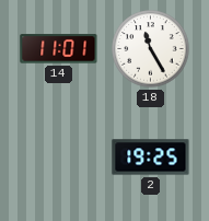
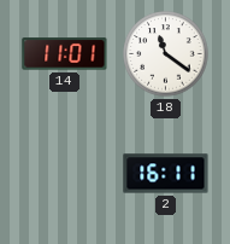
18: 11:25 -> 11:21
2: 19:25 -> 16:11
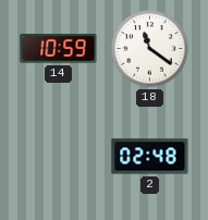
14: 11:01 -> 10:59
2: 16:11 -> 02:48
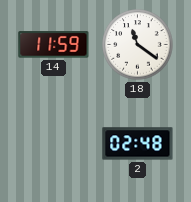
14: 10:59 -> 11:59
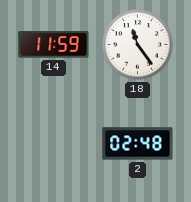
18: 11:21 -> 11:24
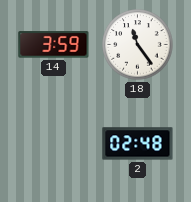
14: 11:59 -> 3:59
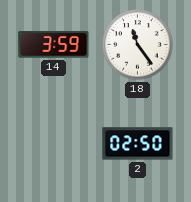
2: 02:48 -> 02:50
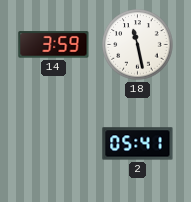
18: 11:24 -> 11:28
2: 02:50 -> 05:41
